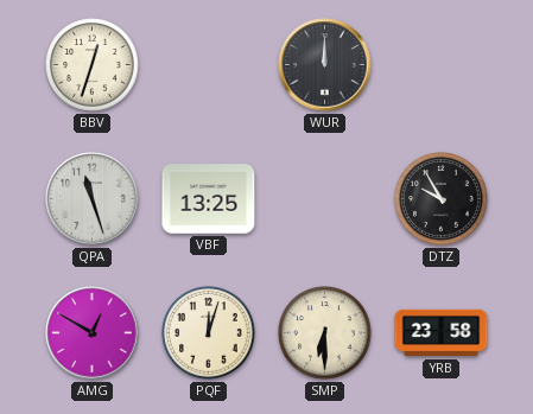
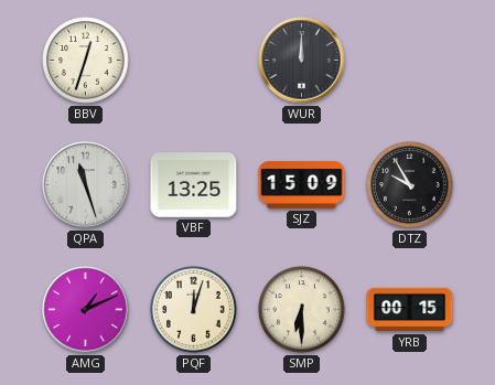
SJZ: none -> 15:09
AMG: 12:50 -> 1:11
YRB: 23:58 -> 00:15
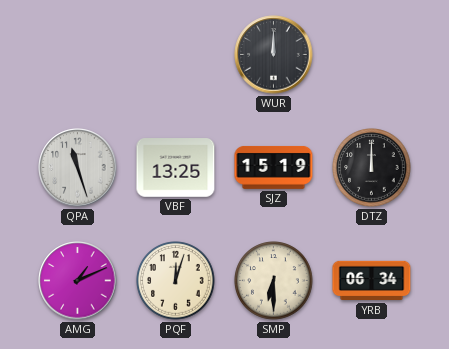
BBV: 12:33 -> none
SJZ: 15:09 -> 15:19
DTZ: 9:55 -> 12:00
YRB: 00:15 -> 06:34
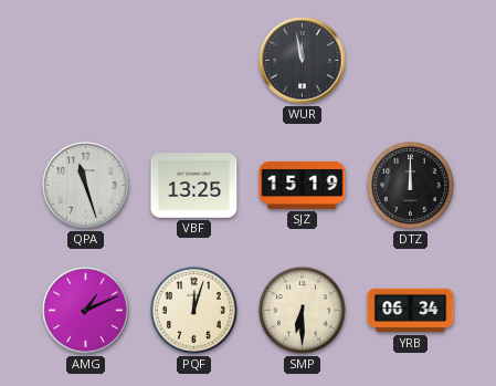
WUR: 12:00 -> 11:58
